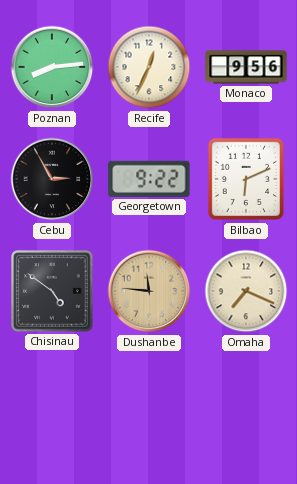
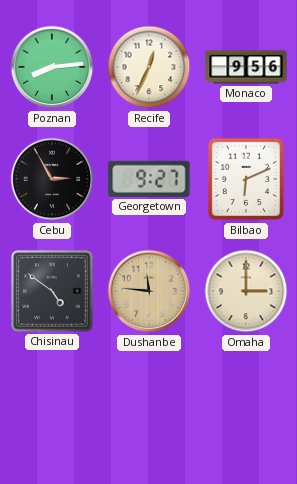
Georgetown: 9:22 -> 9:27
Omaha: 7:19 -> 3:00
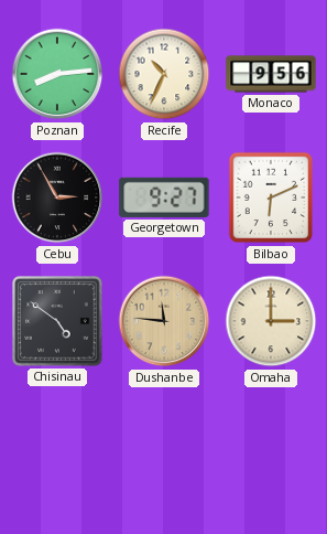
Recife: 12:34 -> 10:34
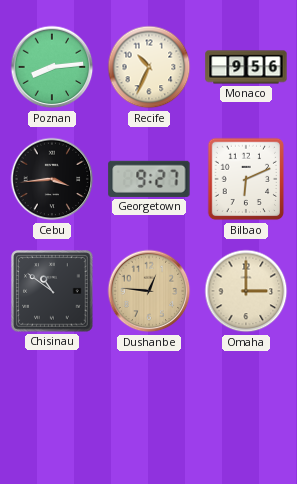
Cebu: 2:55 -> 3:44
Chisinau: 4:51 -> 10:51
Dushanbe: 11:46 -> 12:46
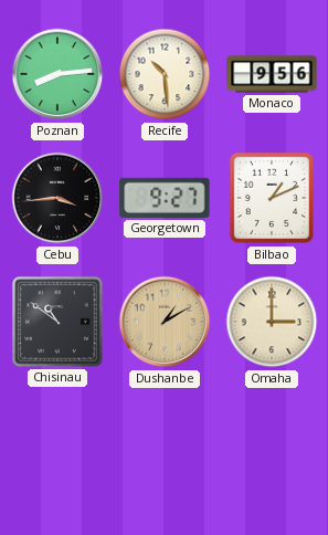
Recife: 10:34 -> 10:29
Bilbao: 6:11 -> 1:11
Dushanbe: 12:46 -> 1:10
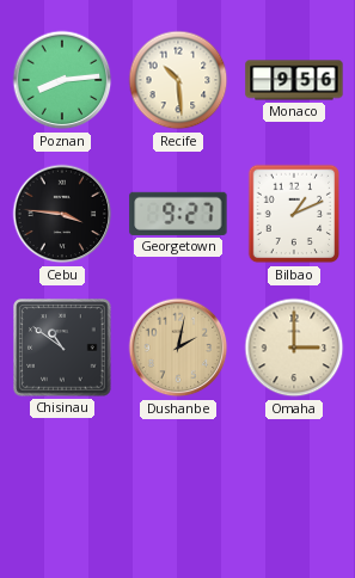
Cebu: 3:44 -> 3:46
Dushanbe: 1:10 -> 2:02
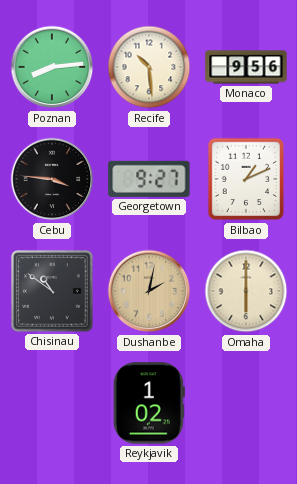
Omaha: 3:00 -> 6:00
Reykjavik: none -> 1:02
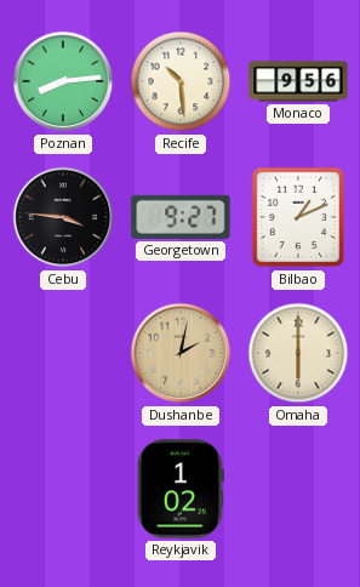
Chisinau: 10:51 -> none
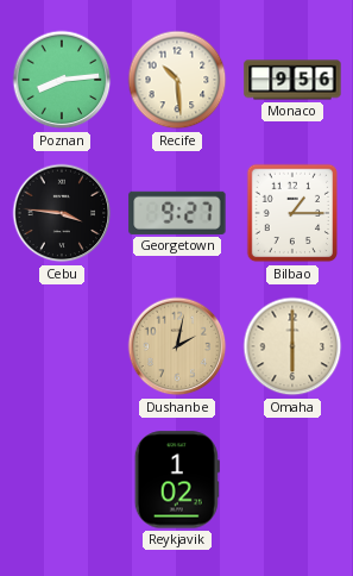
Bilbao: 1:11 -> 1:15
